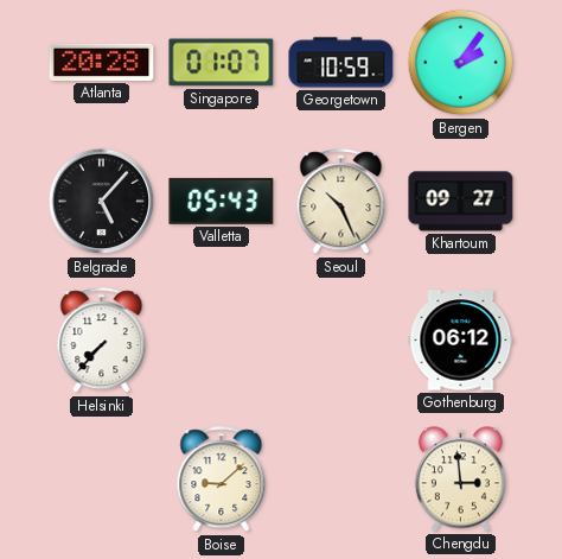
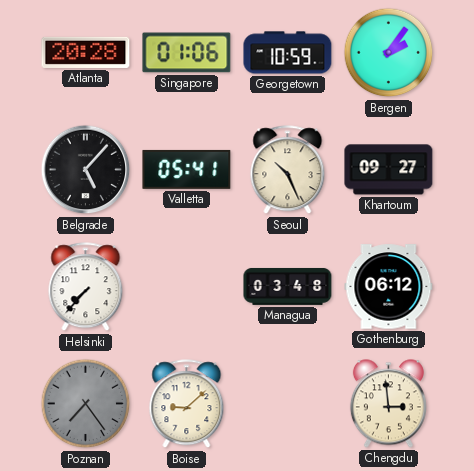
Singapore: 01:07 -> 01:06
Valletta: 05:43 -> 05:41
Managua: none -> 03:48
Poznan: none -> 7:24
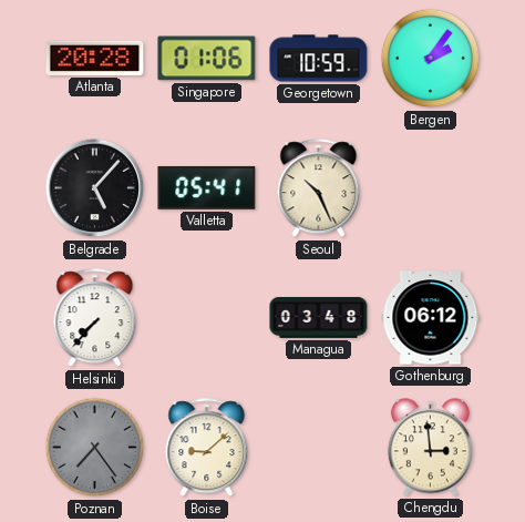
Khartoum: 09:27 -> none
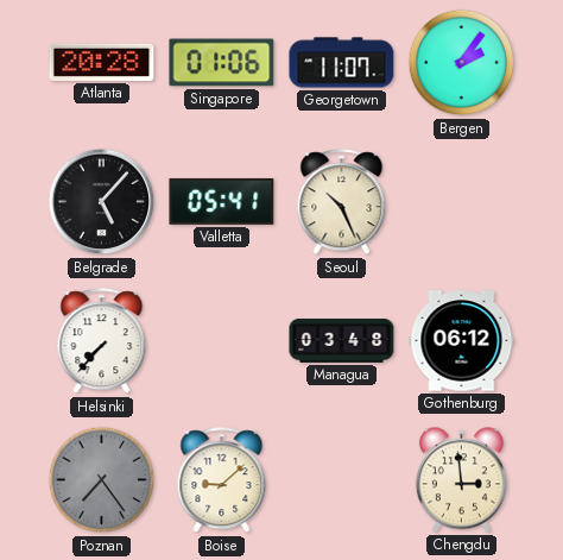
Georgetown: 10:59 -> 11:07
